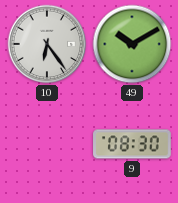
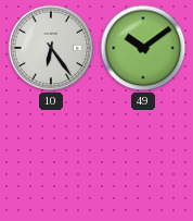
49: 10:10 -> 10:09
9: 08:30 -> none
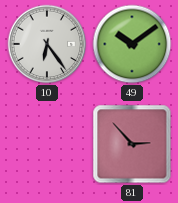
81: none -> 2:53
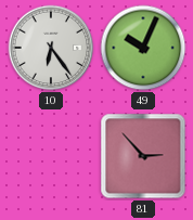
49: 10:09 -> 10:04
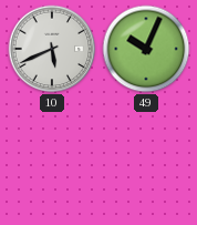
10: 6:24 -> 5:41
81: 2:53 -> none
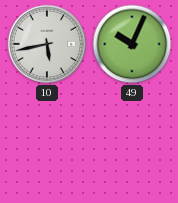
10: 5:41 -> 5:43
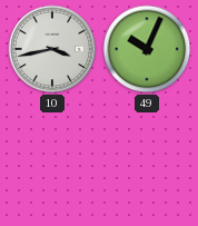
10: 5:43 -> 3:43
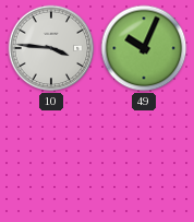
10: 3:43 -> 3:46
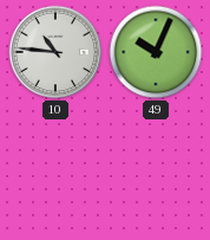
10: 3:46 -> 10:46
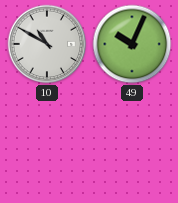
10: 10:46 -> 10:50
